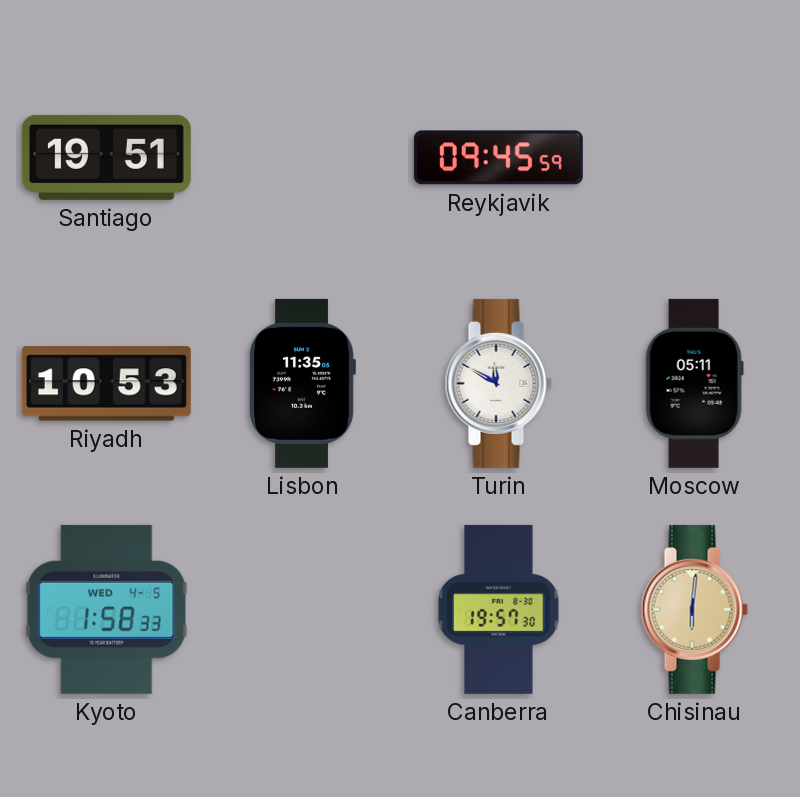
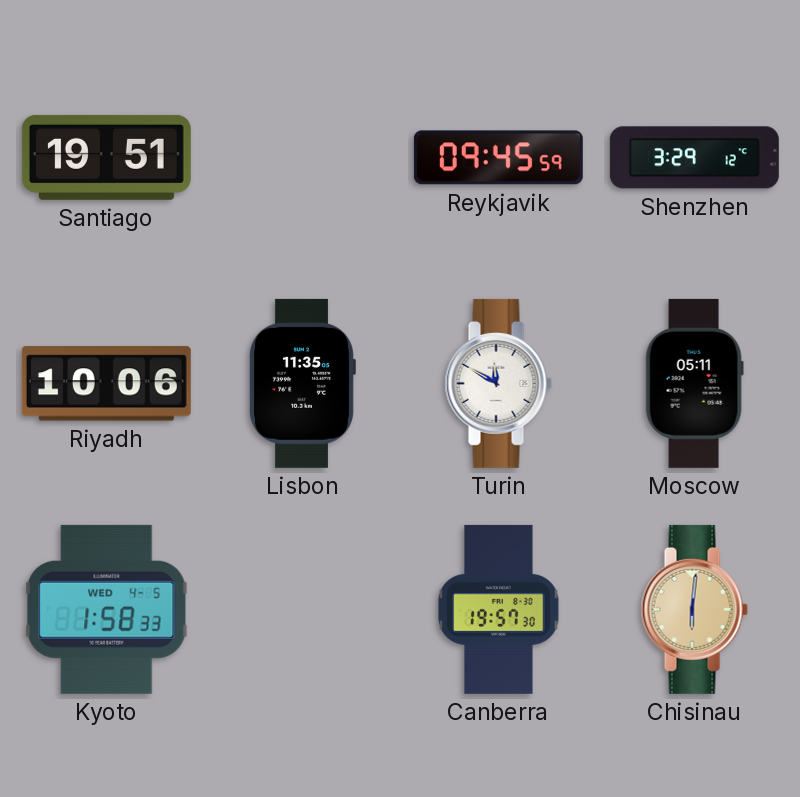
Shenzhen: none -> 3:29
Riyadh: 10:53 -> 10:06
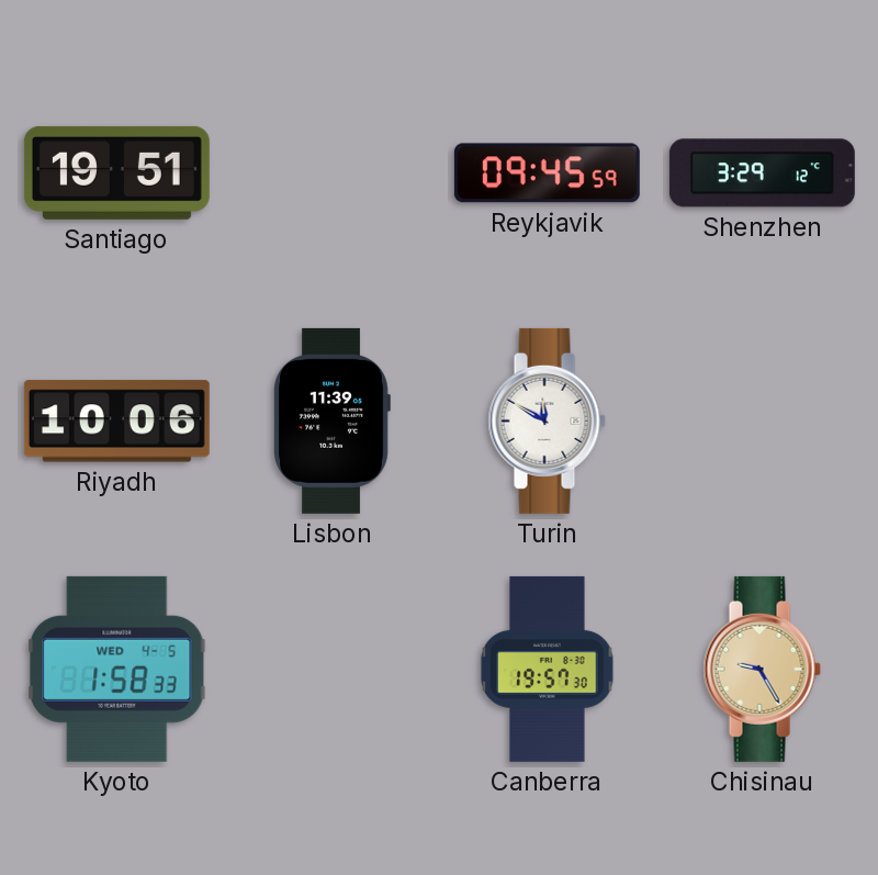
Lisbon: 11:35 -> 11:39
Moscow: 05:11 -> none
Chisinau: 6:01 -> 9:25
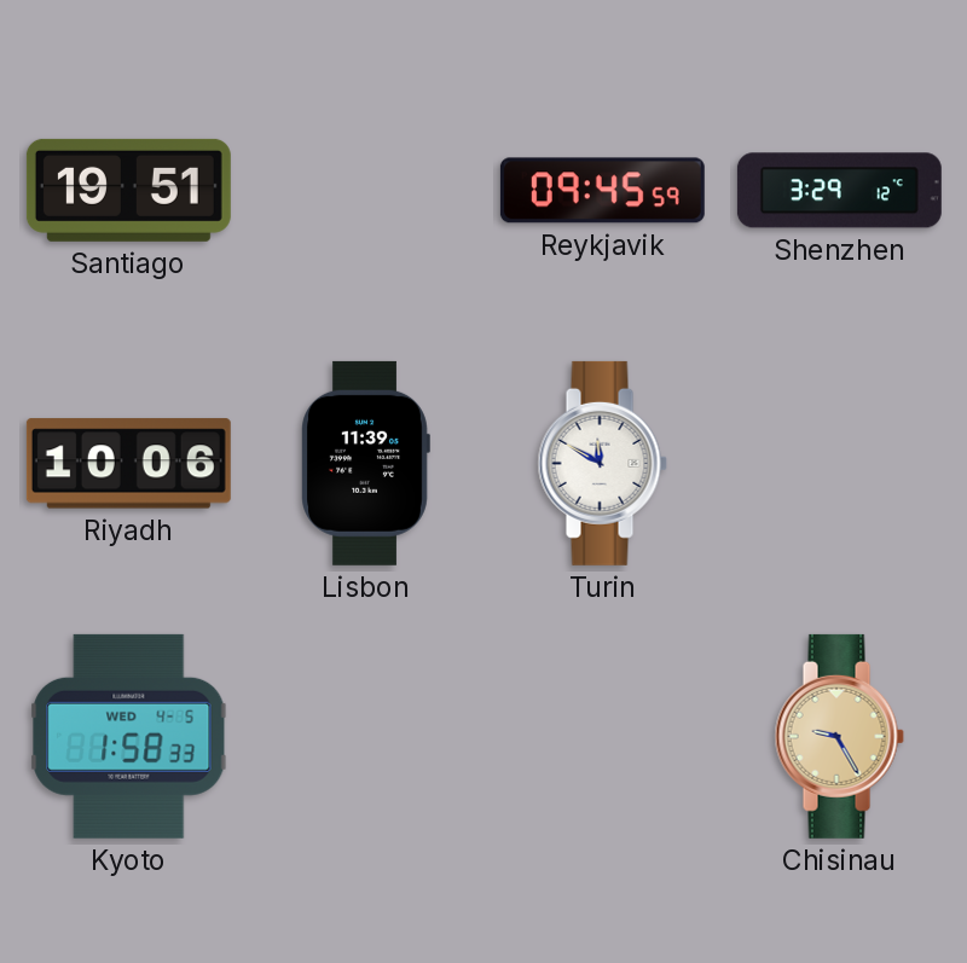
Canberra: 19:57 -> none
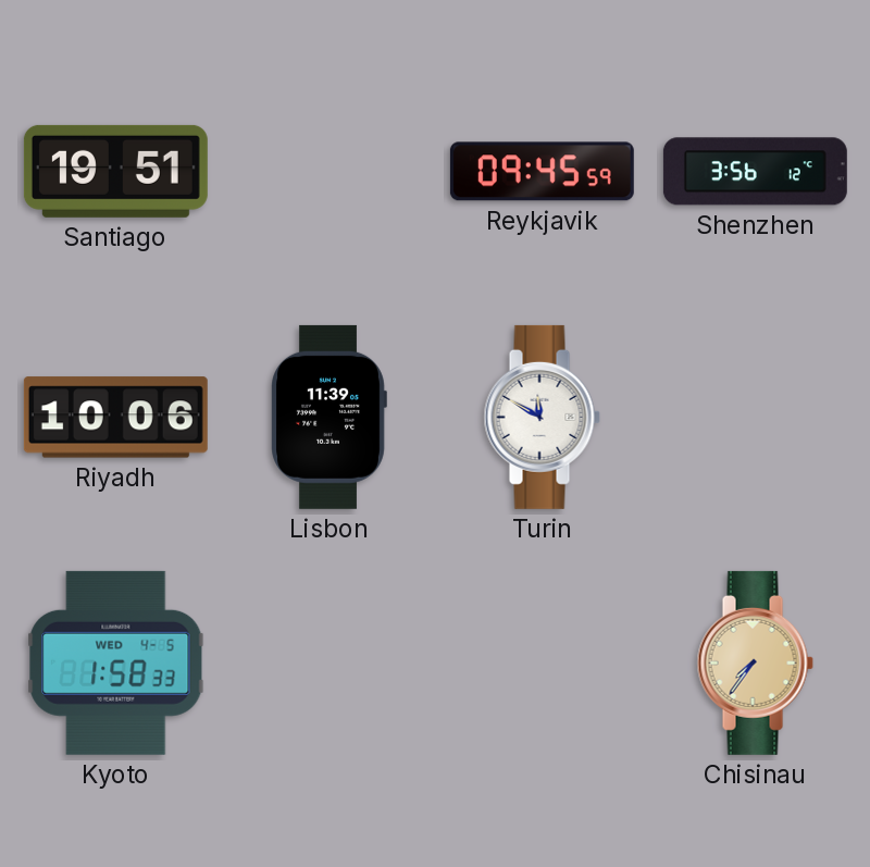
Shenzhen: 3:29 -> 3:56
Chisinau: 9:25 -> 7:36
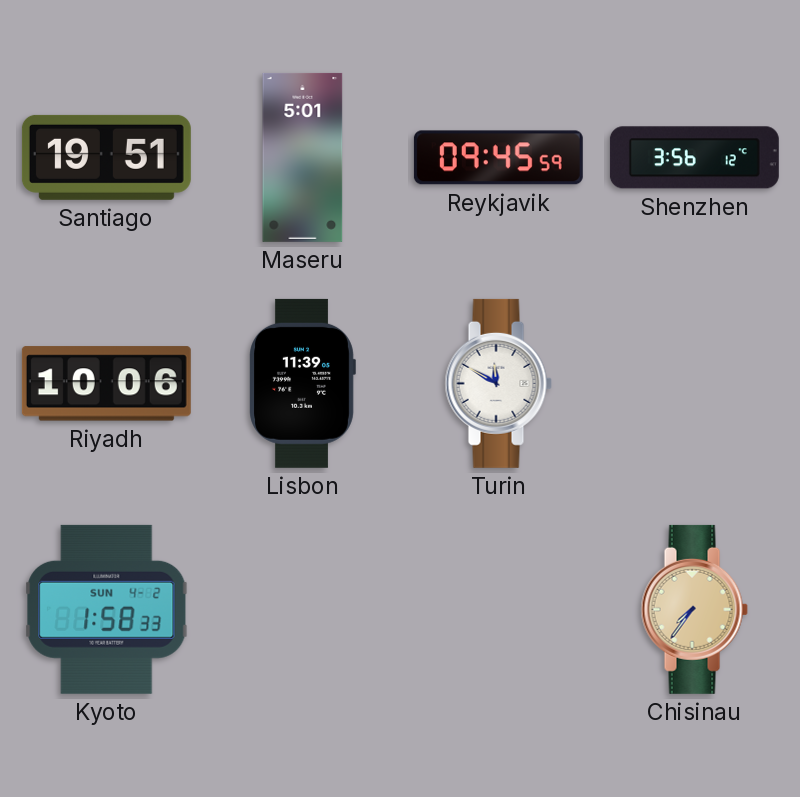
Maseru: none -> 5:01
Kyoto date: WED 4-5 -> SUN 4-2
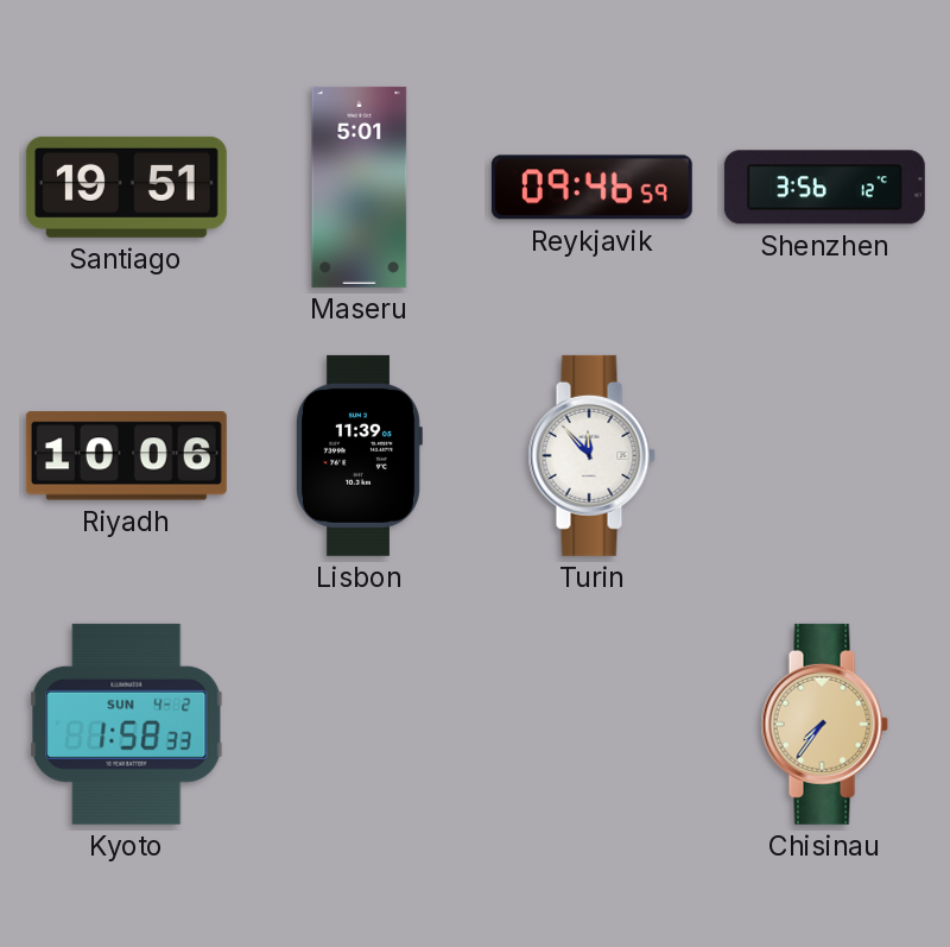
Reykjavik: 09:45 -> 09:46
Turin: 11:50 -> 11:53
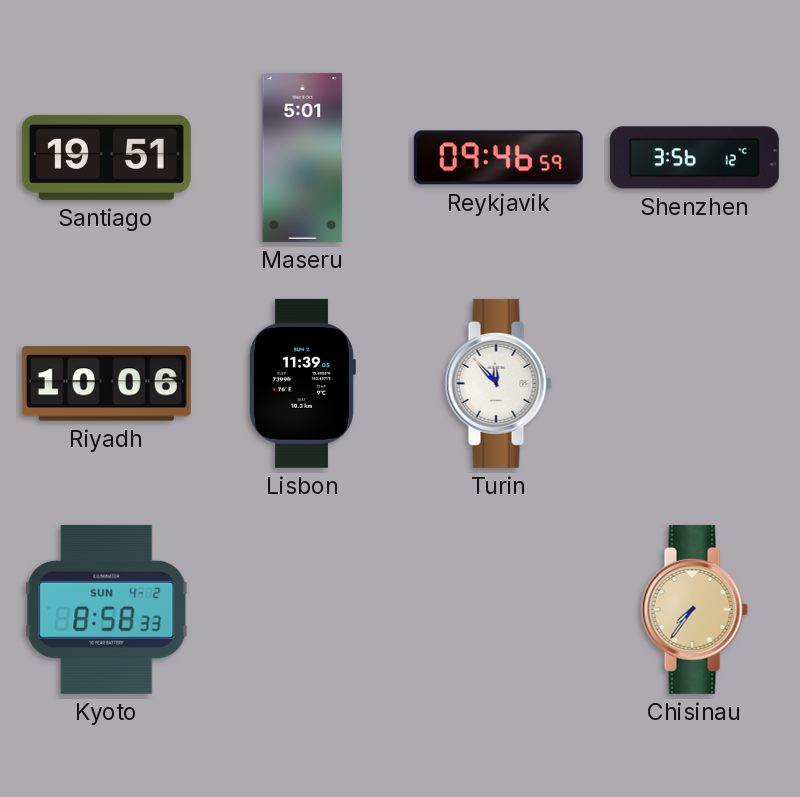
Kyoto: 1:58 -> 8:58
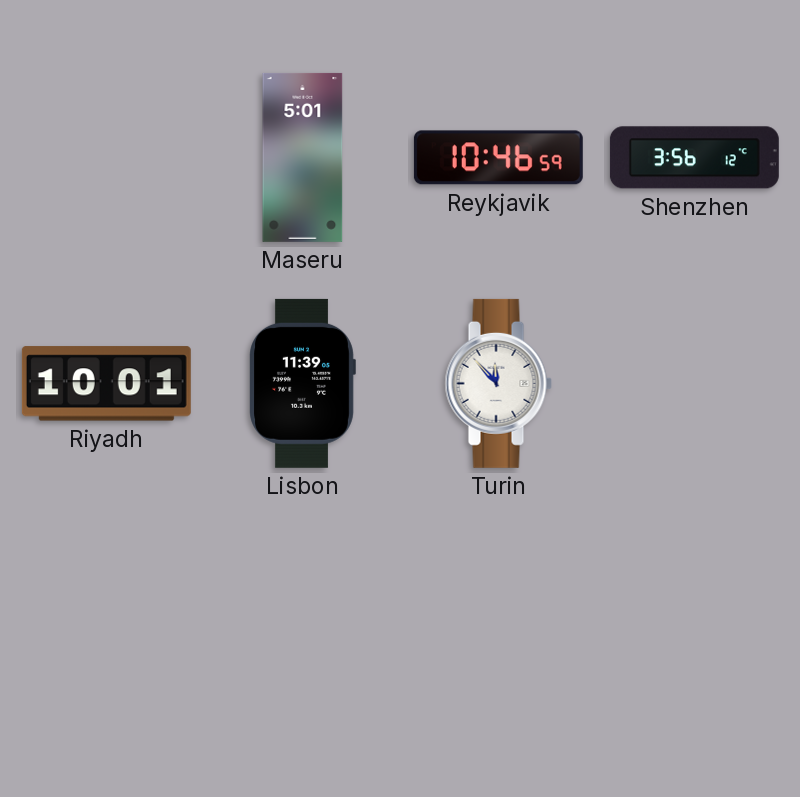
Santiago: 19:51 -> none
Reykjavik: 09:46 -> 10:46
Riyadh: 10:06 -> 10:01
Kyoto: 8:58 -> none
Chisinau: 7:36 -> none
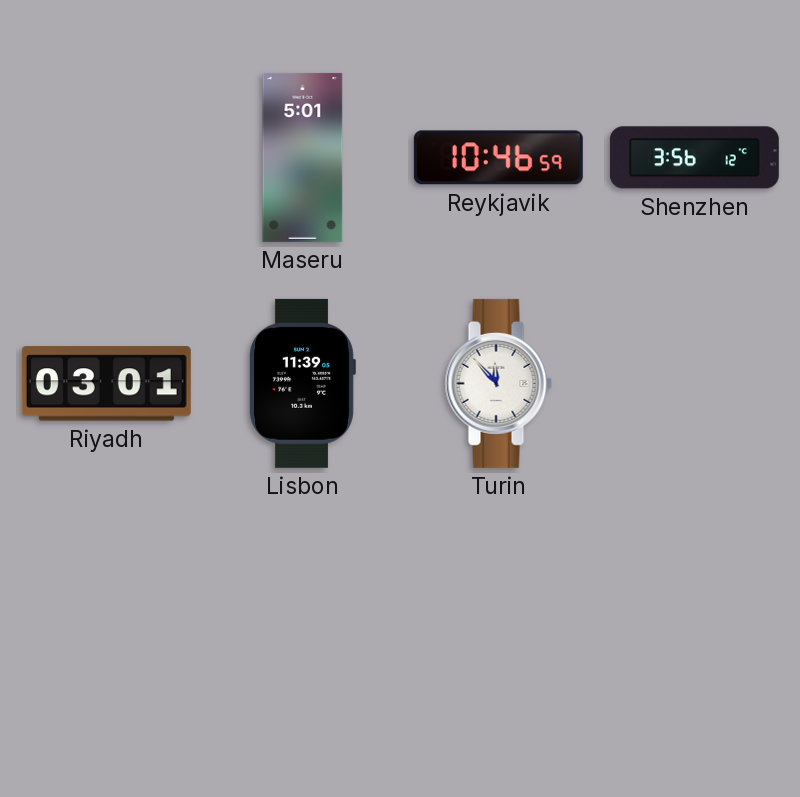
Riyadh: 10:01 -> 03:01
